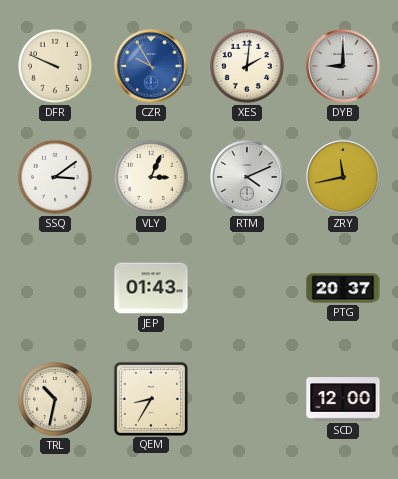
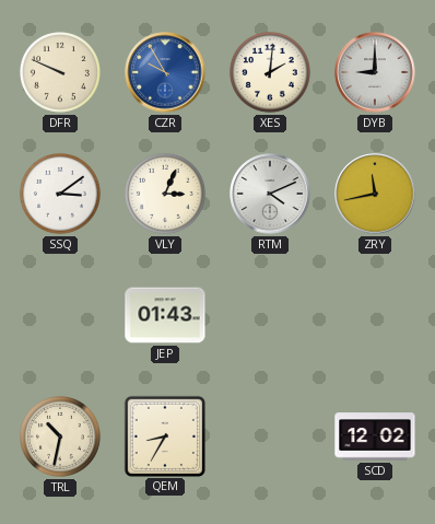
PTG: 20:37 -> none
SCD: 12:00 -> 12:02
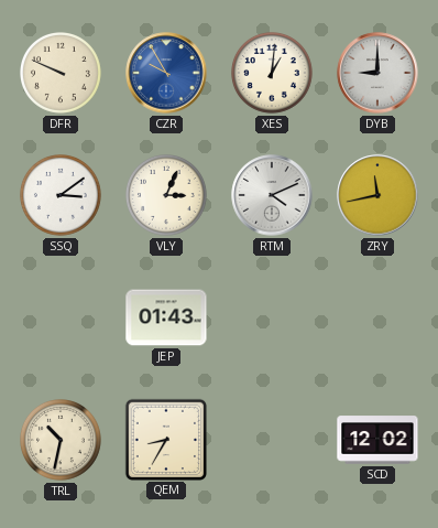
XES: 2:01 -> 1:01
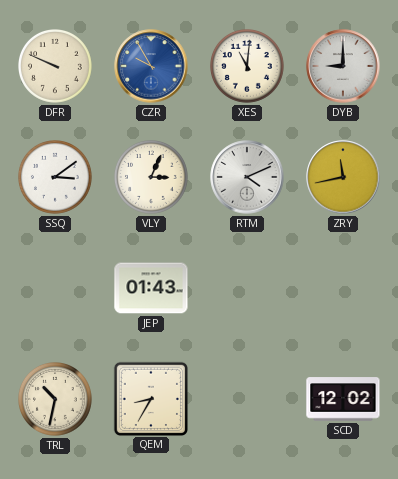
XES: 1:01 -> 11:01
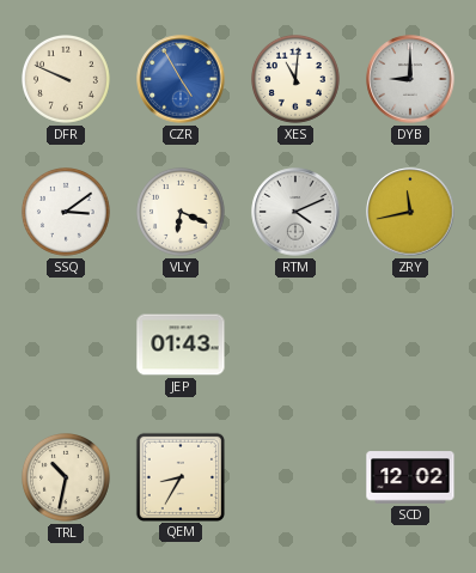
CZR: 9:55 -> 4:55
VLY: 3:04 -> 6:19
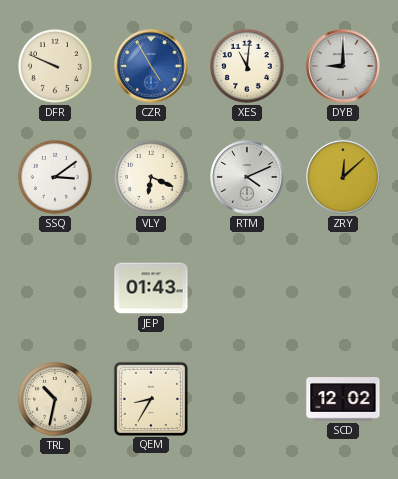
ZRY: 11:43 -> 12:08
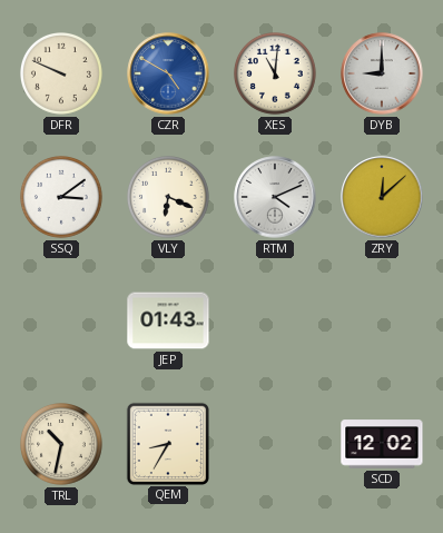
CZR: 4:55 -> 4:50
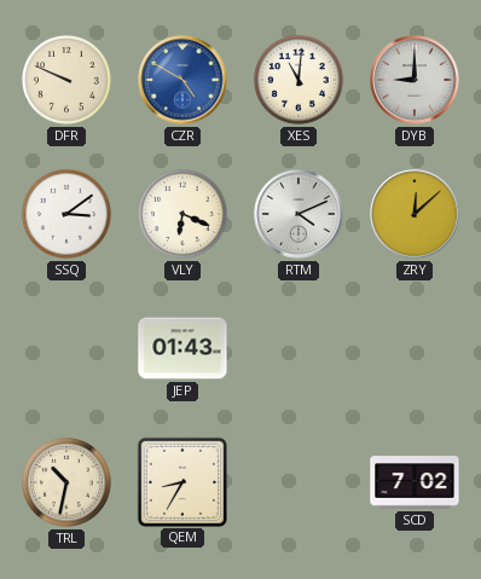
SCD: 12:02 -> 7:02
